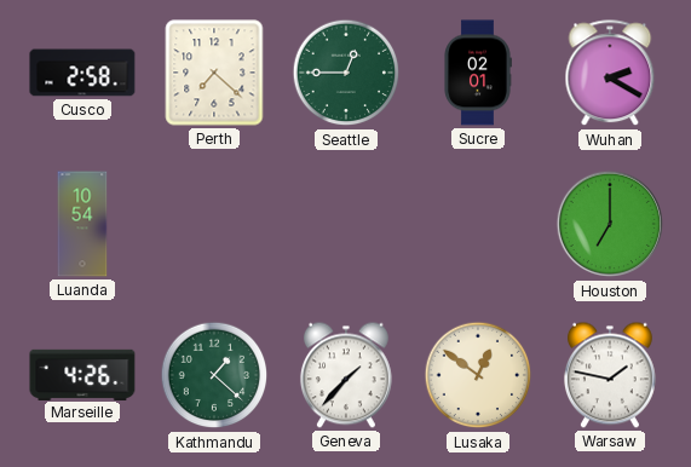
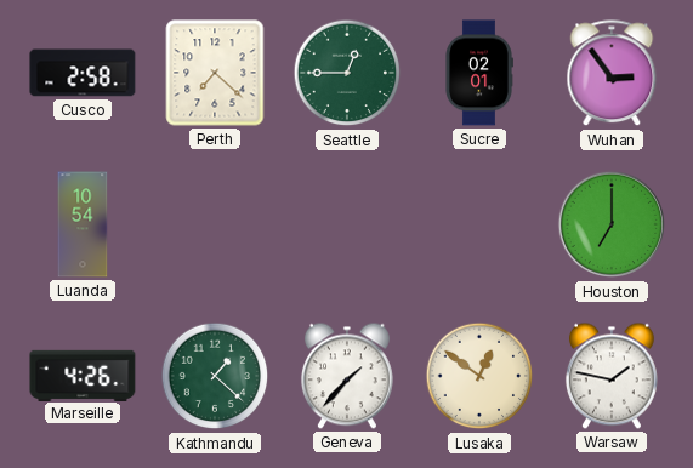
Wuhan: 2:20 -> 2:54
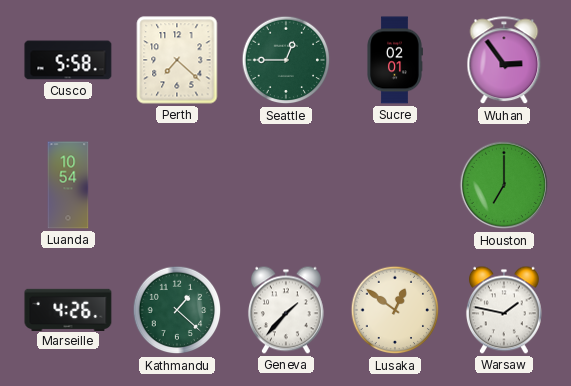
Cusco: 2:58 -> 5:58
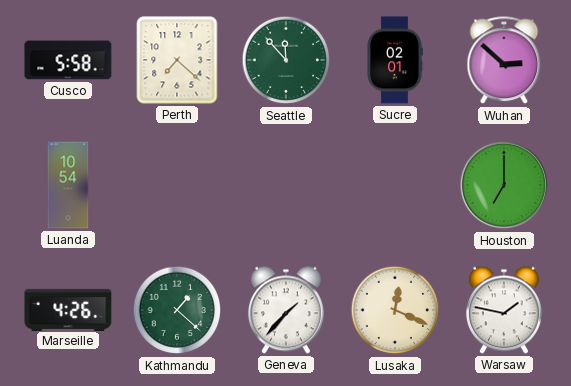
Seattle: 12:45 -> 11:53
Wuhan: 2:54 -> 2:52
Lusaka: 12:51 -> 12:19
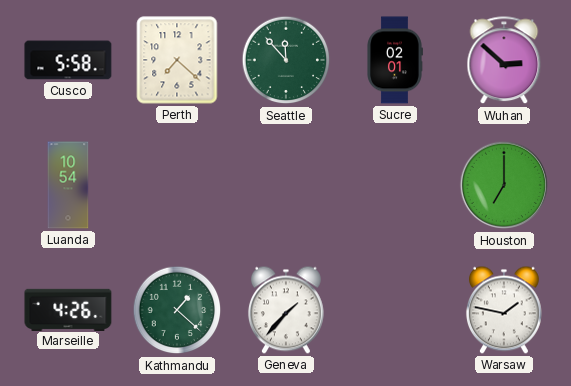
Lusaka: 12:19 -> none
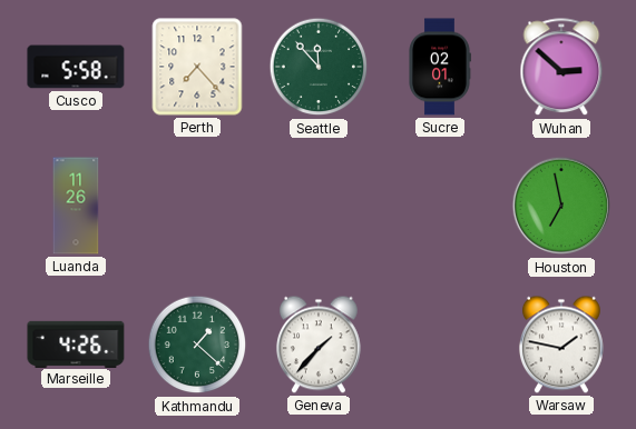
Perth: 7:22 -> 7:23
Luanda: 10:54 -> 11:26
Houston: 7:00 -> 6:58
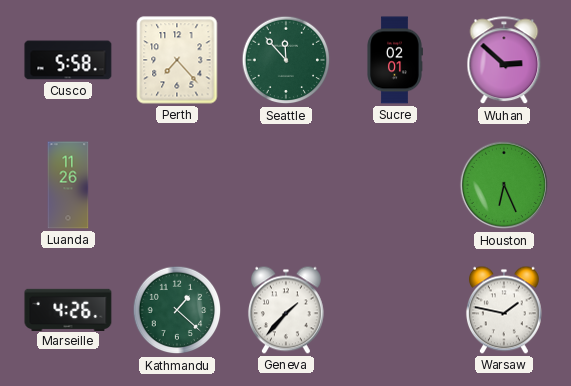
Houston: 6:58 -> 6:26
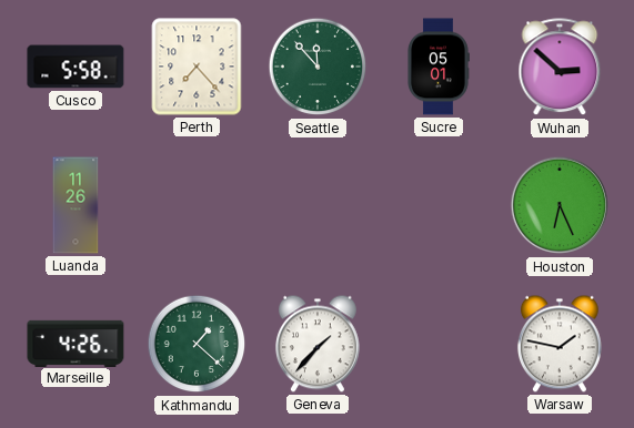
Sucre: 02:01 -> 05:01
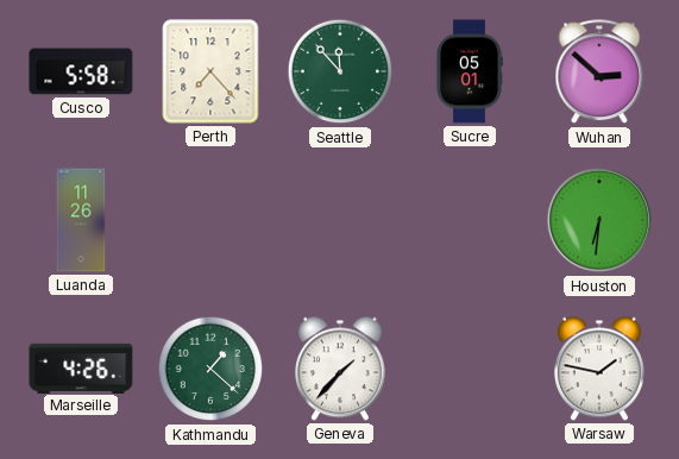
Houston: 6:26 -> 6:31
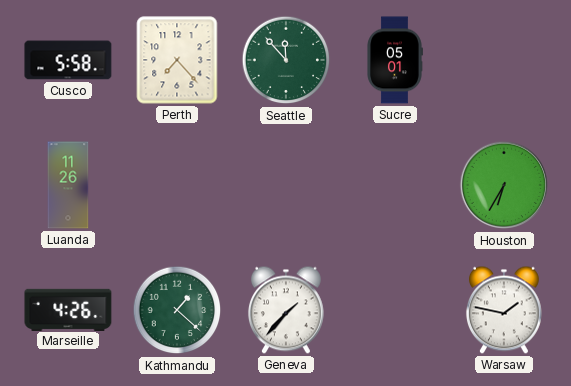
Wuhan: 2:52 -> none
Houston: 6:31 -> 6:35
